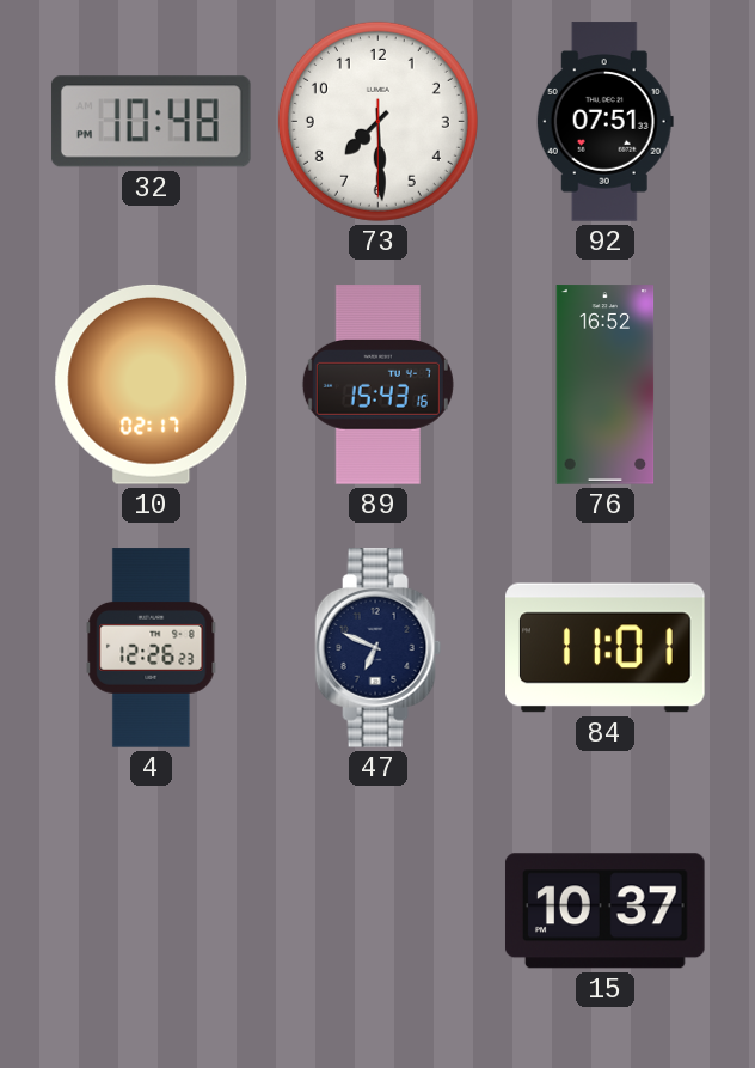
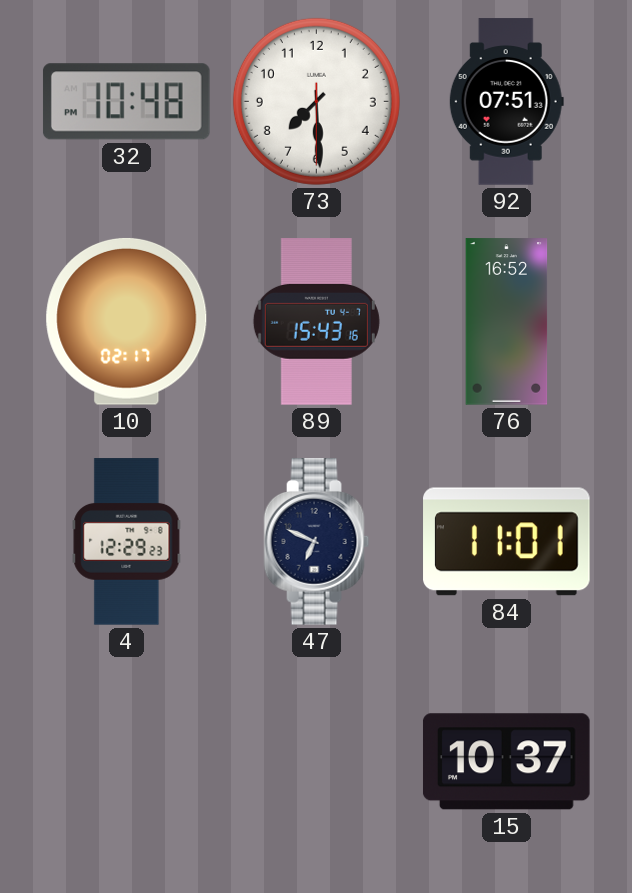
4: 12:26 -> 12:29
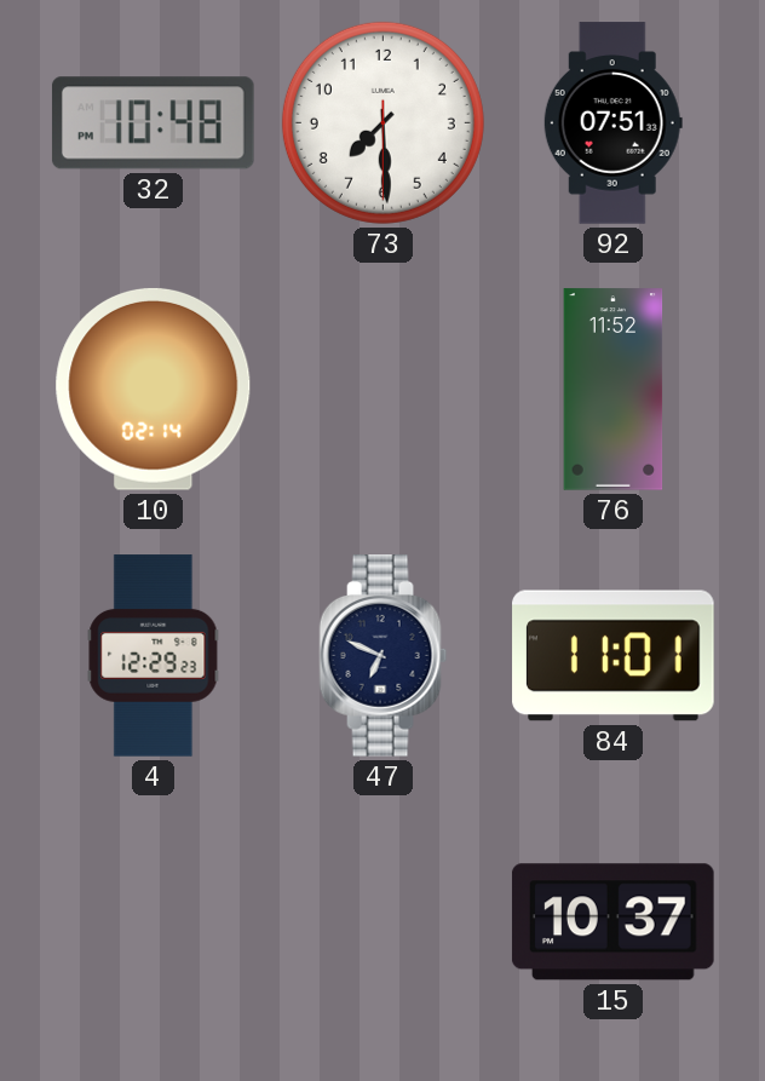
10: 02:17 -> 02:14
89: 15:43 -> none
76: 16:52 -> 11:52
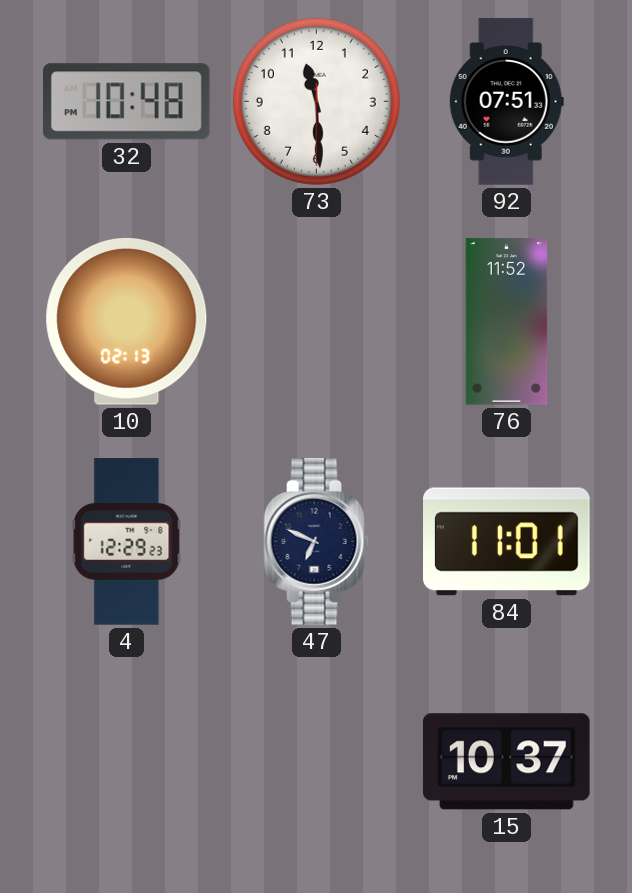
73: 7:29 -> 11:29
10: 02:14 -> 02:13
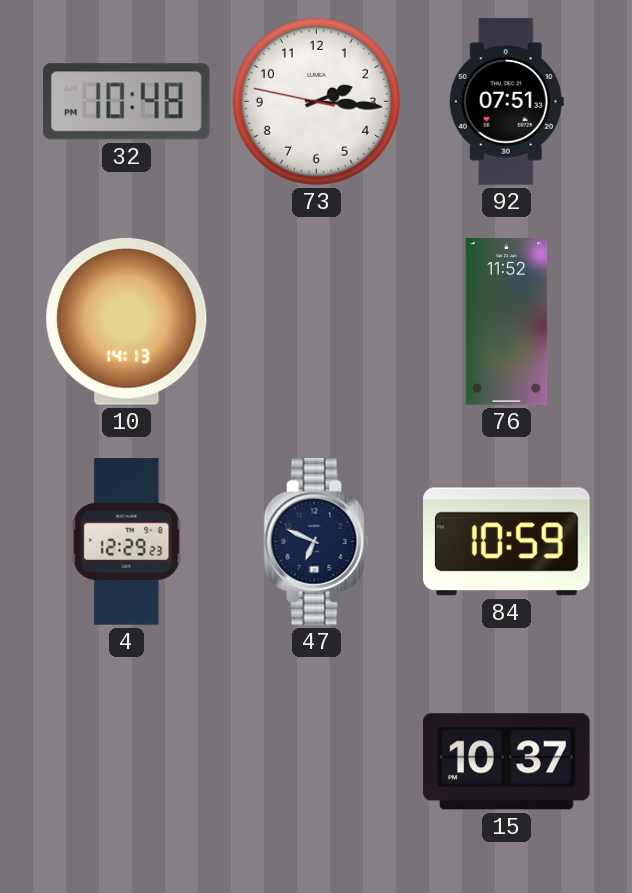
73: 11:29 -> 2:15
10: 02:13 -> 14:13
84: 11:01 -> 10:59
